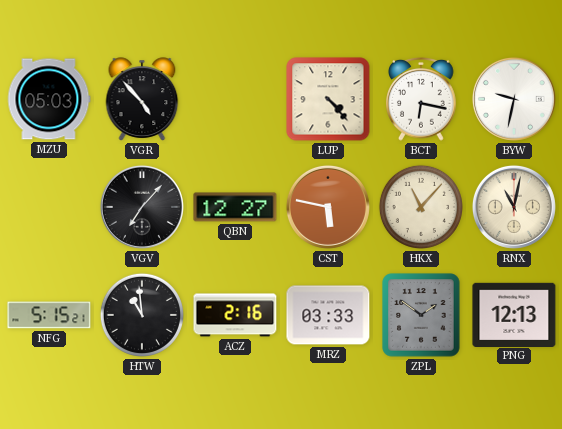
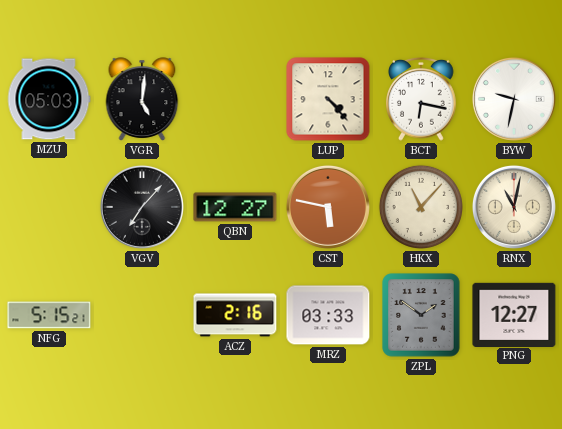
VGR: 4:53 -> 5:01
HTW: 10:59 -> none
PNG: 12:13 -> 12:27
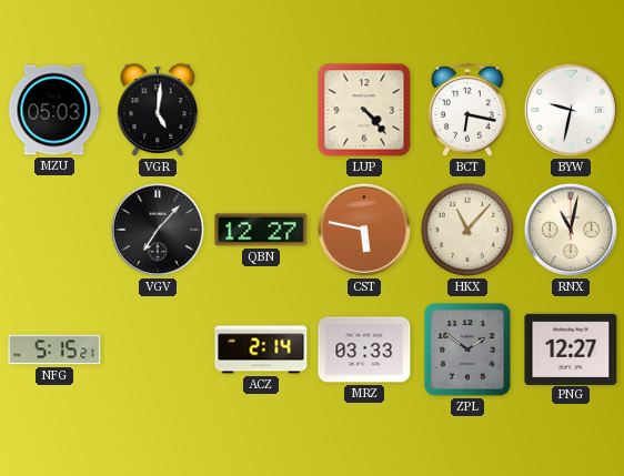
ACZ: 2:16 -> 2:14
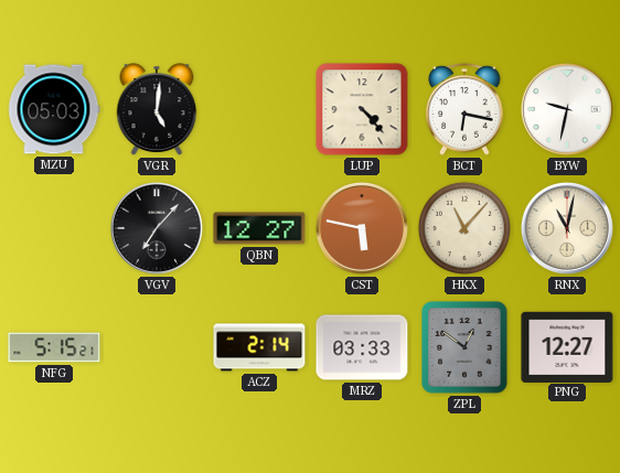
ZPL: 1:51 -> 12:51
